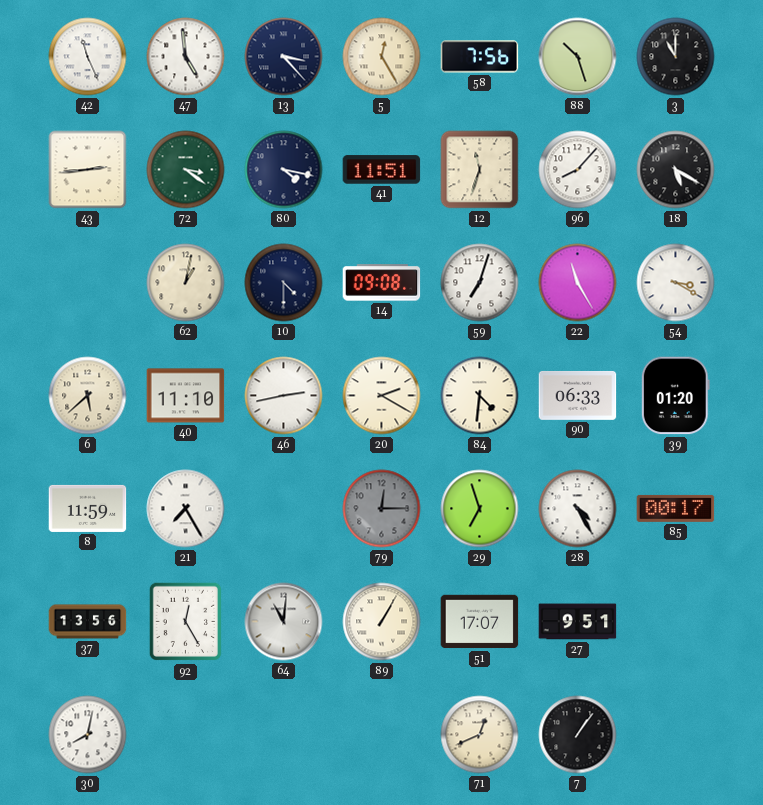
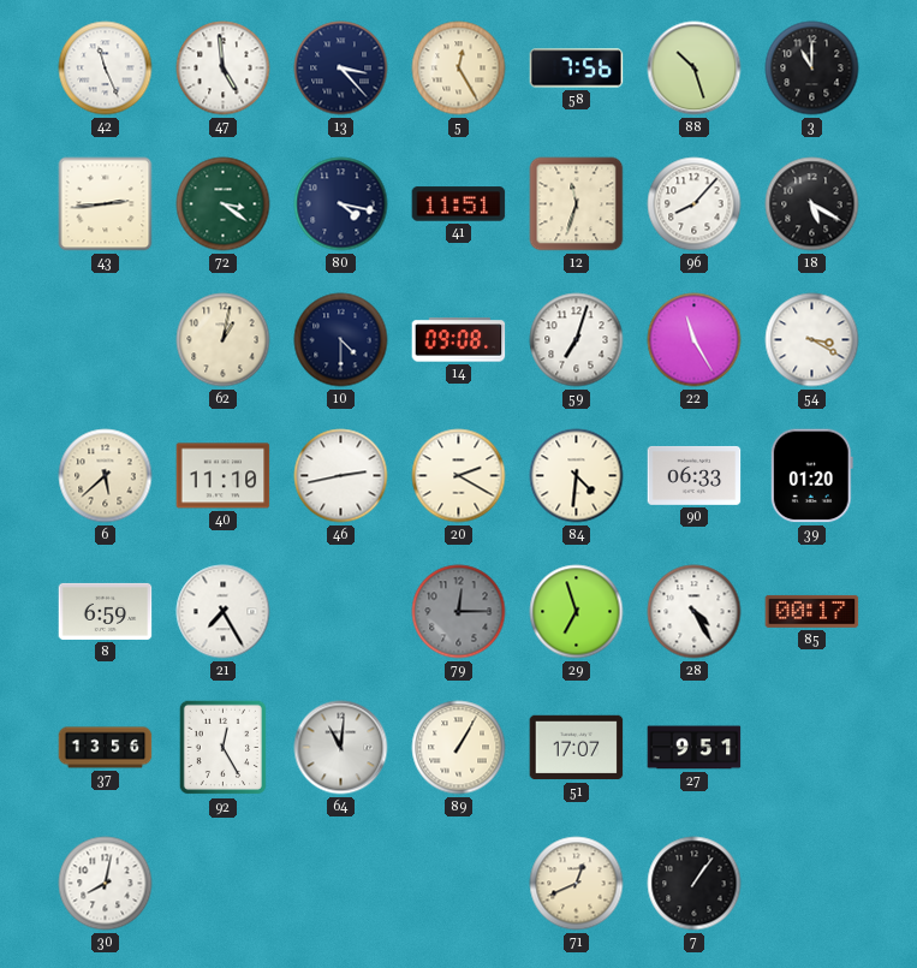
8: 11:59 -> 6:59
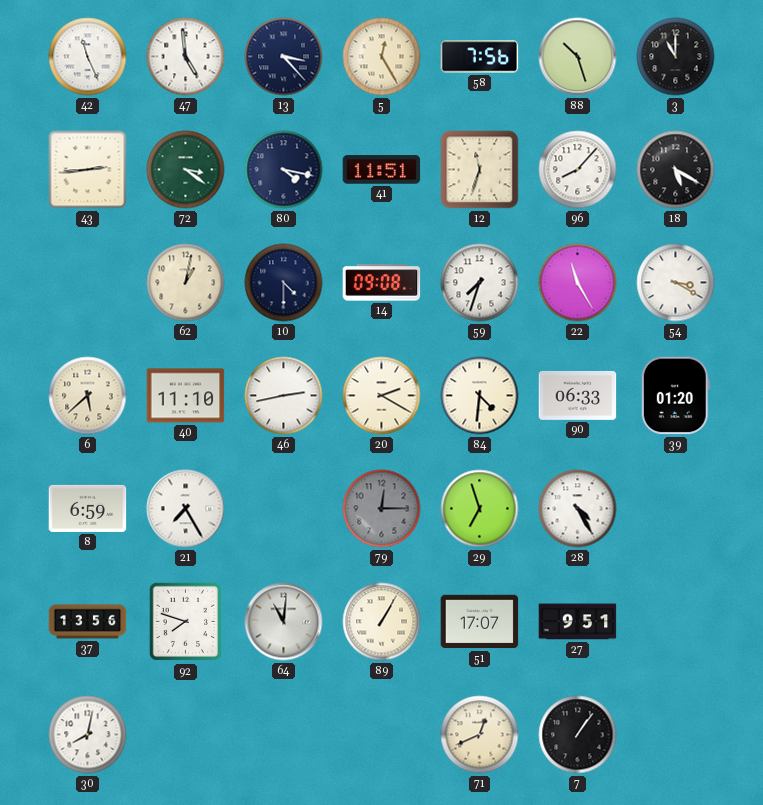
59: 7:03 -> 7:33
85: 00:17 -> none
92: 12:25 -> 7:48
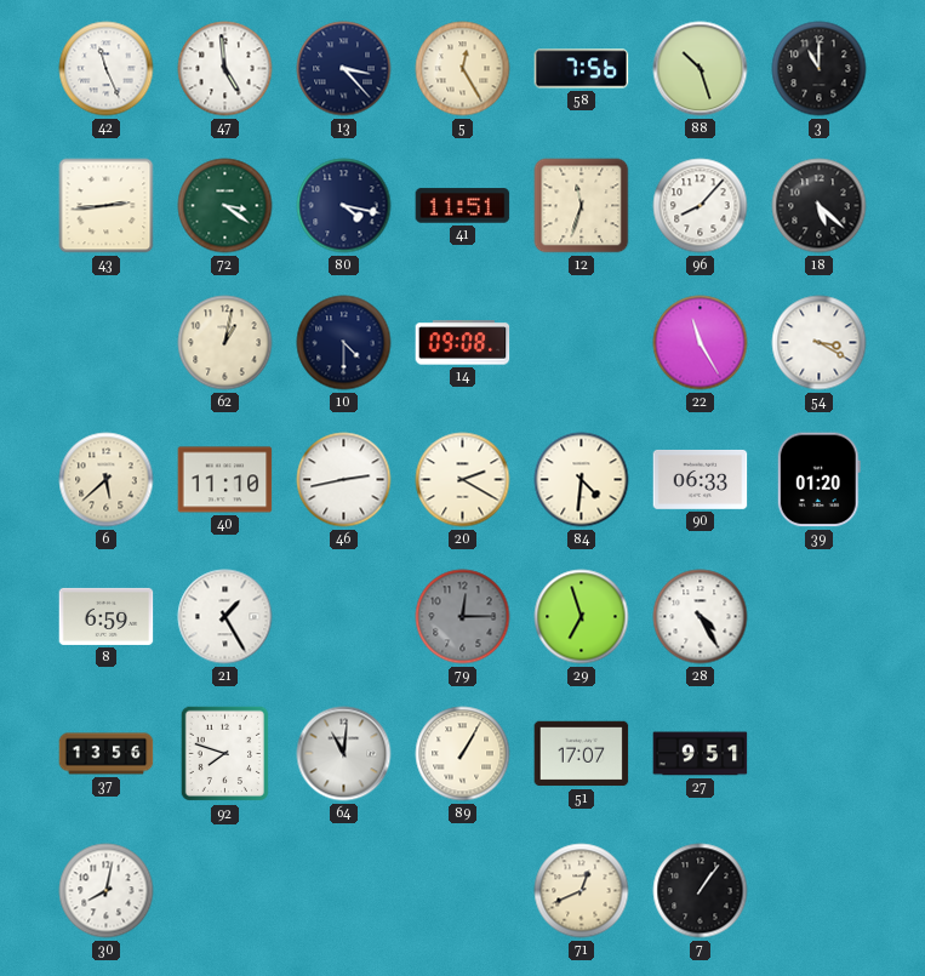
18: 5:20 -> 5:22
59: 7:33 -> none
21: 7:25 -> 1:25
